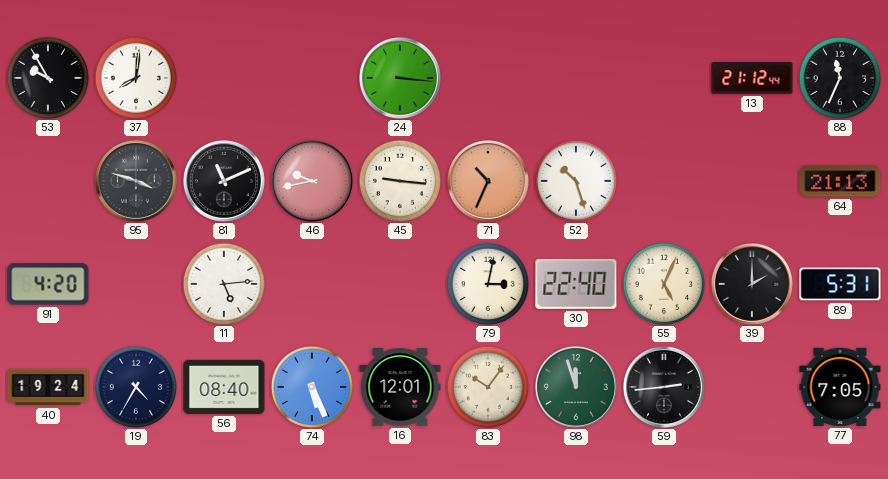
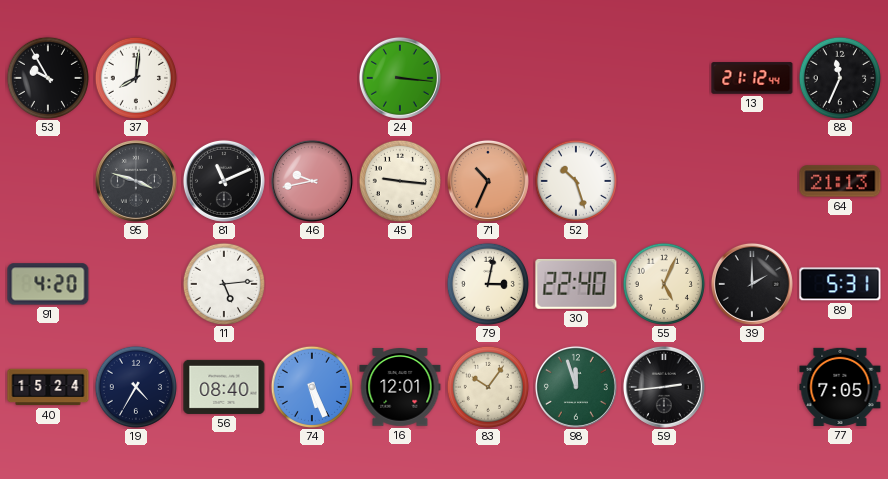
40: 19:24 -> 15:24
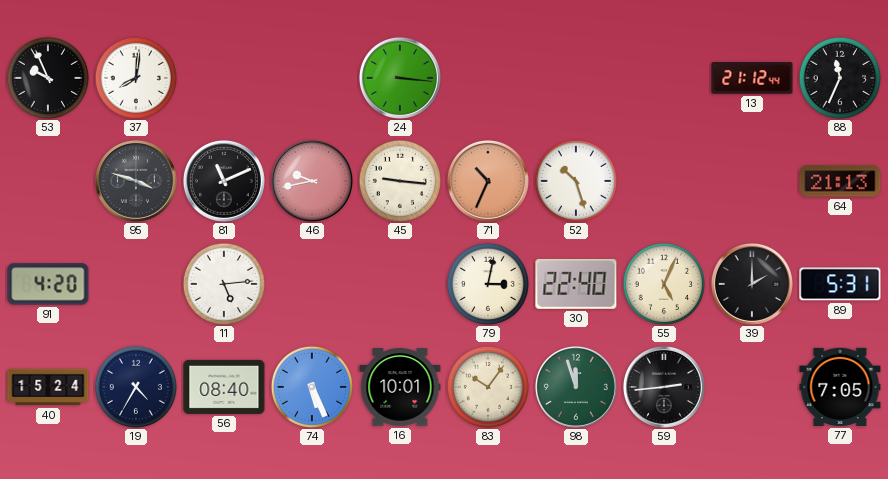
53: 9:55 -> 9:56
16: 12:01 -> 10:01
